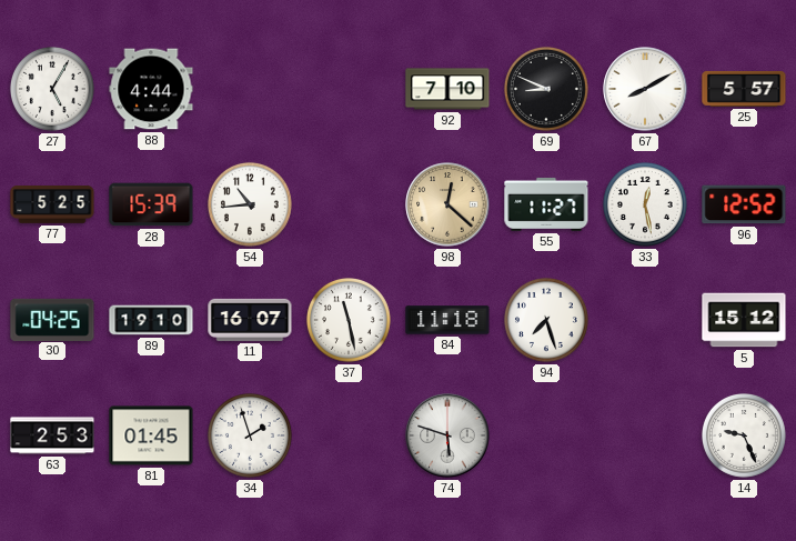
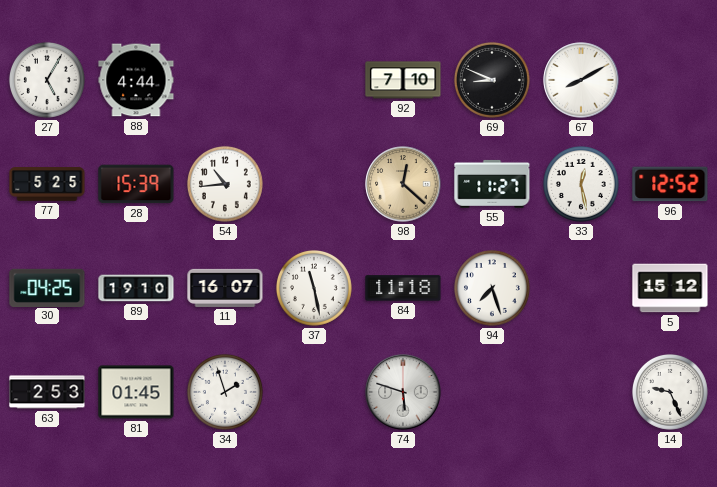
25: 5:57 -> none
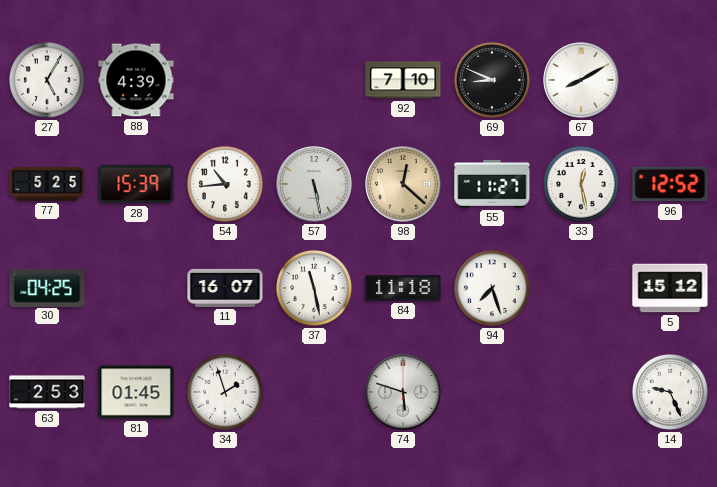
88: 4:44 -> 4:39
57: none -> 5:28
89: 19:10 -> none
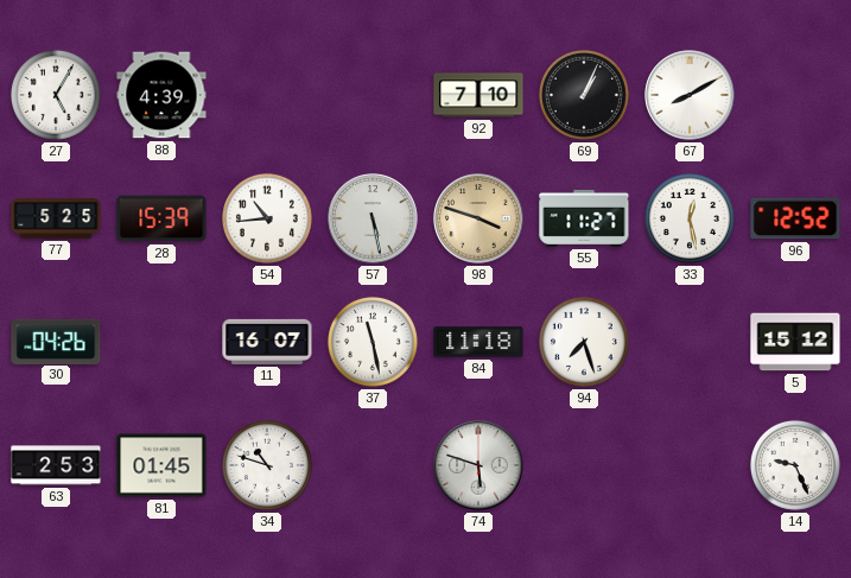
69: 8:49 -> 1:04
98: 12:22 -> 3:48
30: 04:25 -> 04:26
34: 1:57 -> 10:48
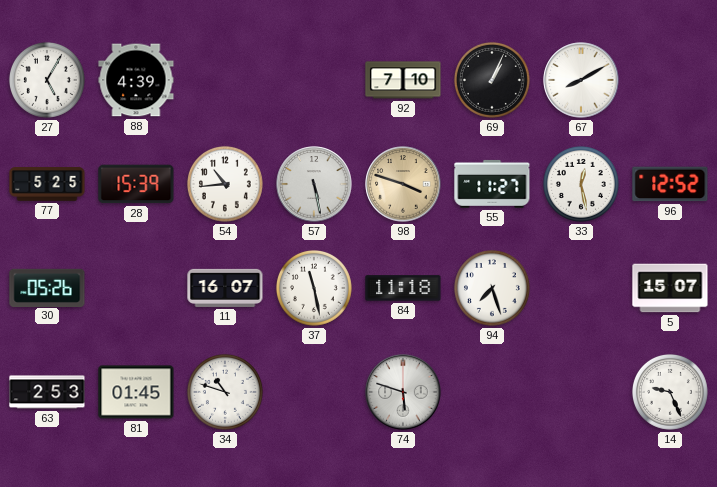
30: 04:26 -> 05:26
5: 15:12 -> 15:07
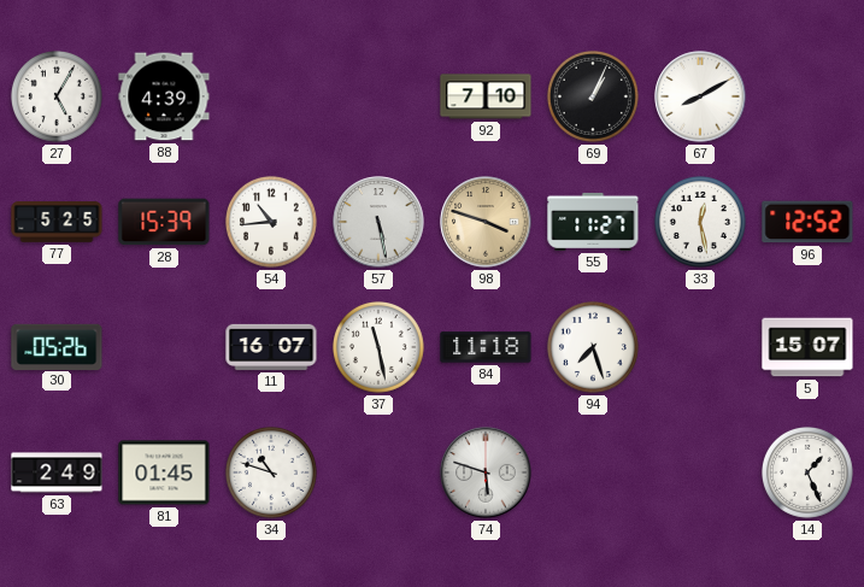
63: 2:53 -> 2:49
14: 9:26 -> 1:26
